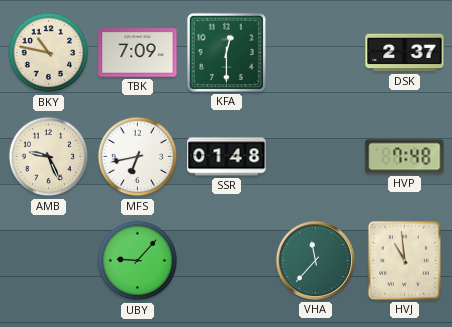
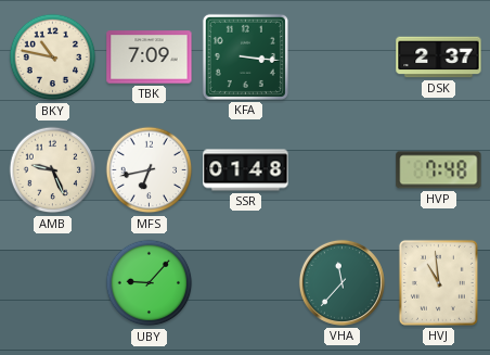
KFA: 12:30 -> 3:16
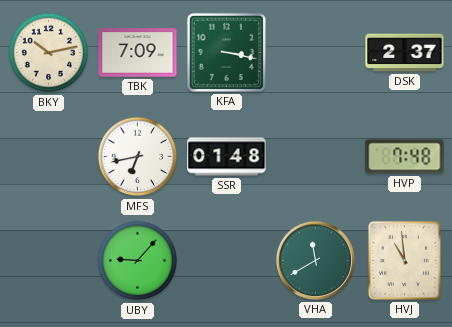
BKY: 10:47 -> 10:13
KFA: 3:16 -> 3:17
AMB: 9:26 -> none
VHA: 11:37 -> 11:40
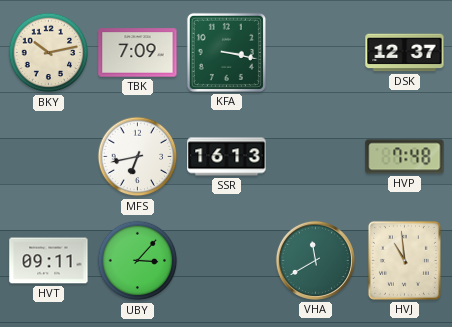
DSK: 2:37 -> 12:37
SSR: 01:48 -> 16:13
HVT: none -> 09:11
UBY: 9:07 -> 3:07
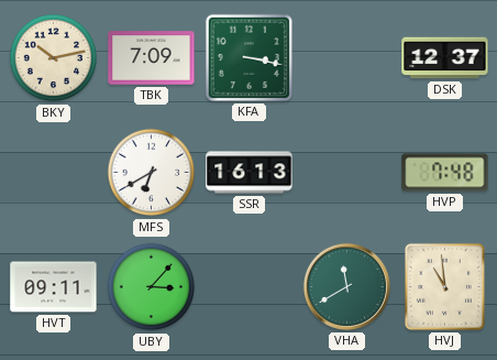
MFS: 6:43 -> 6:40
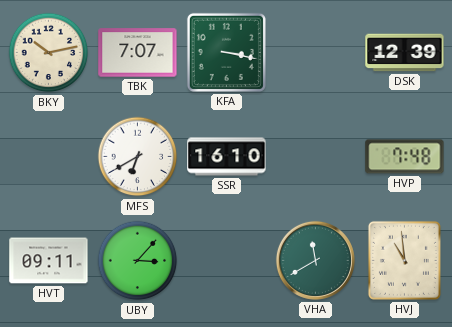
TBK: 7:09 -> 7:07
DSK: 12:37 -> 12:39
SSR: 16:13 -> 16:10
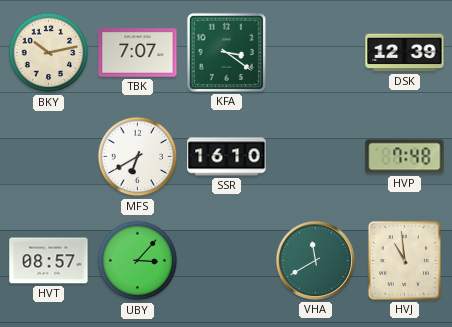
KFA: 3:17 -> 3:21
HVT: 09:11 -> 08:57
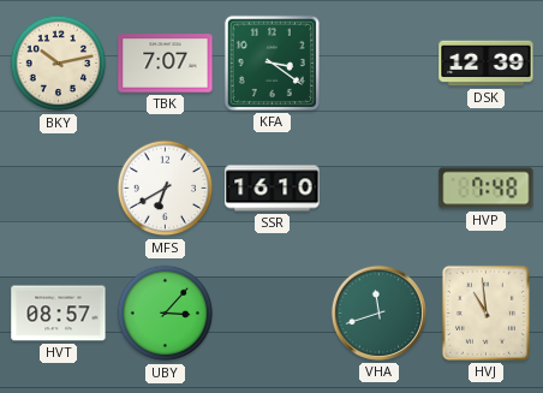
VHA: 11:40 -> 11:42
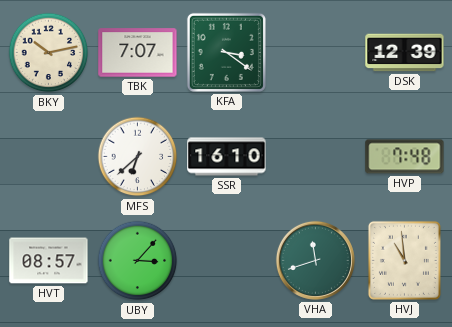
MFS: 6:40 -> 6:38
